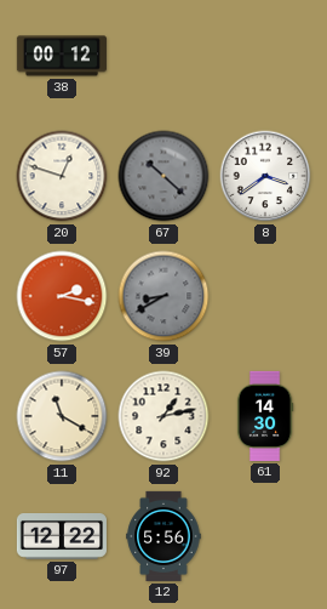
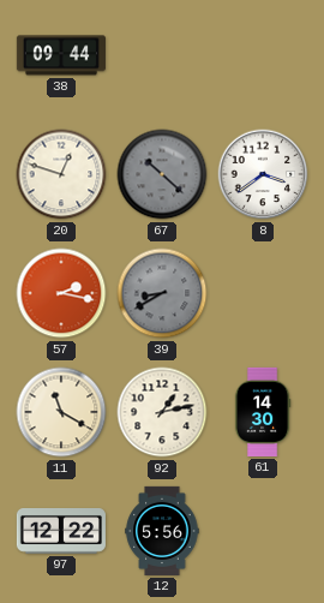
38: 00:12 -> 09:44
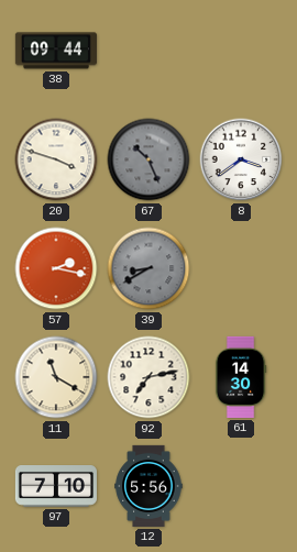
20: 12:48 -> 3:48
67: 10:22 -> 10:26
92: 1:13 -> 7:13
97: 12:22 -> 7:10
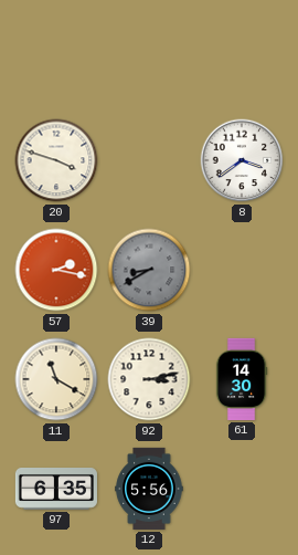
38: 09:44 -> none
67: 10:26 -> none
92: 7:13 -> 3:13
97: 7:10 -> 6:35
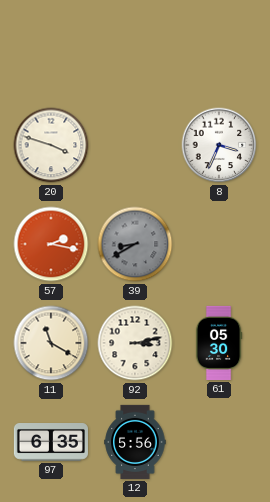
8: 3:39 -> 3:34
61: 14:30 -> 05:30
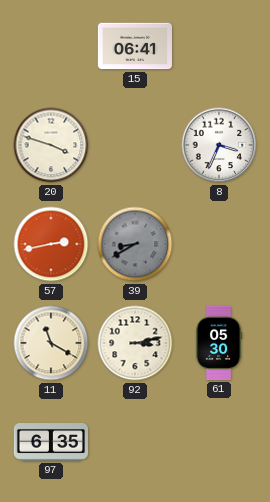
15: none -> 06:41
57: 2:17 -> 2:43
12: 5:56 -> none
